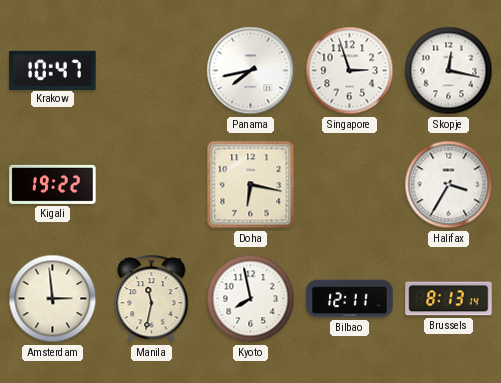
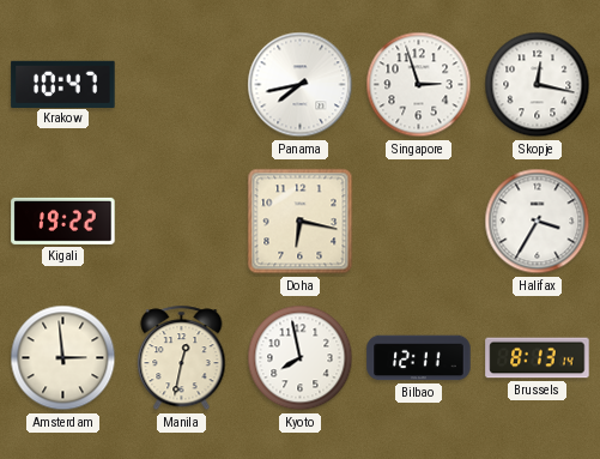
Manila: 11:32 -> 12:32
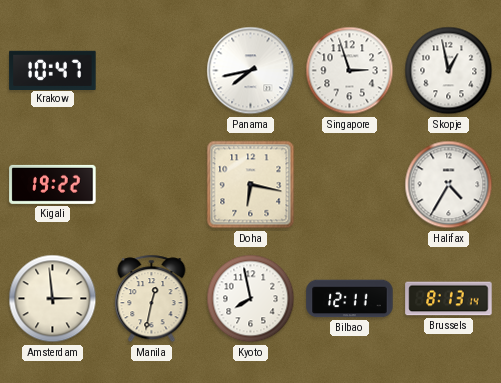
Skopje: 12:17 -> 12:58
Halifax: 3:35 -> 4:35
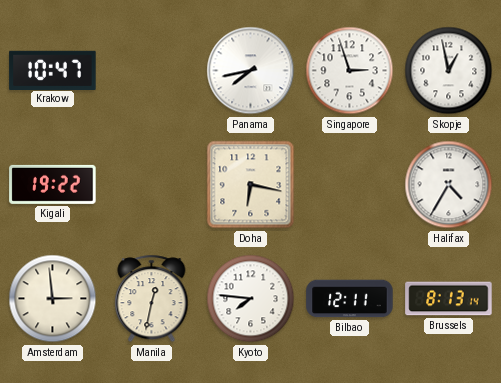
Kyoto: 7:58 -> 7:46
